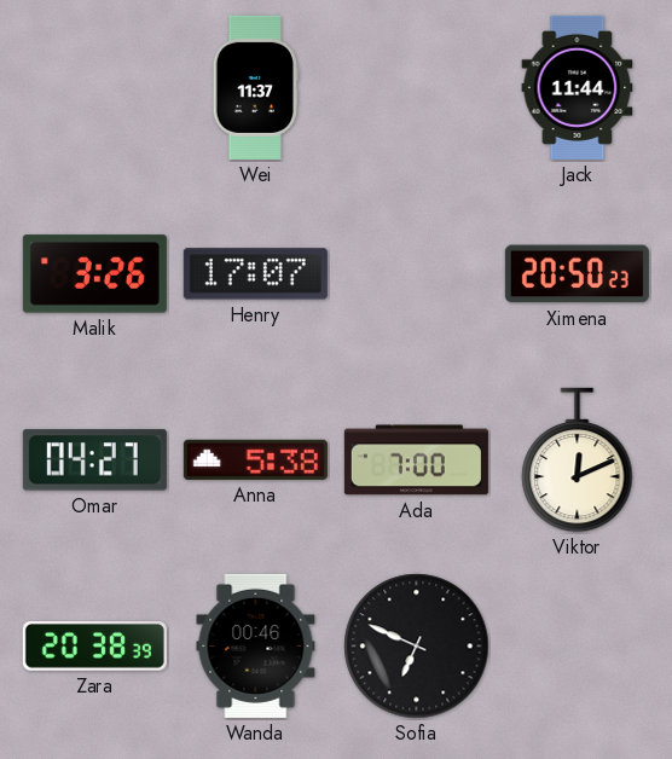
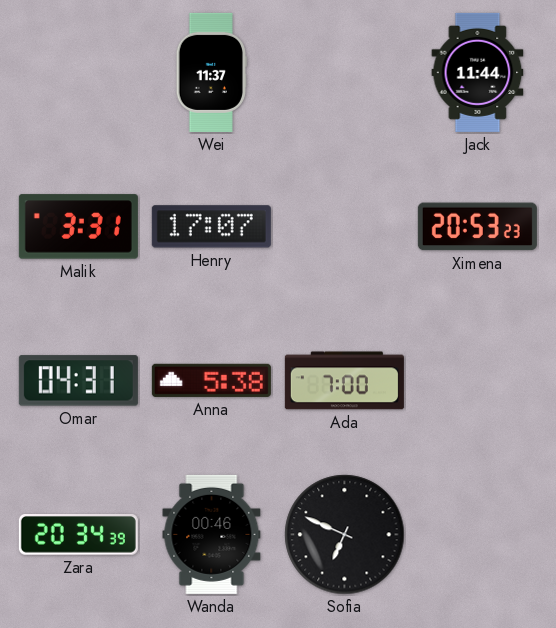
Malik: 3:26 -> 3:31
Ximena: 20:50 -> 20:53
Omar: 04:27 -> 04:31
Viktor: 12:11 -> none
Zara: 20:38 -> 20:34
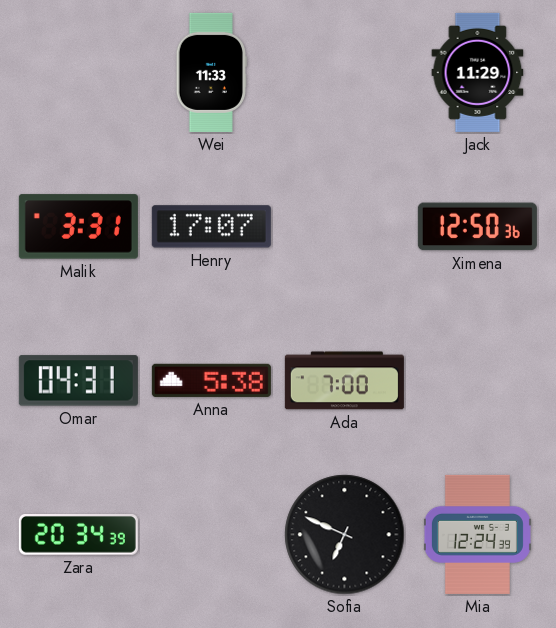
Wei: 11:37 -> 11:33
Jack: 11:44 -> 11:29
Ximena: 20:53 -> 12:50
Wanda: 00:46 -> none
Mia: none -> 12:24
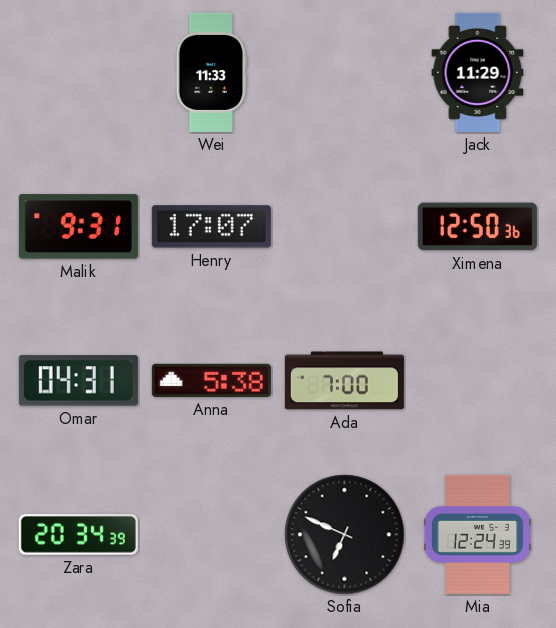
Malik: 3:31 -> 9:31
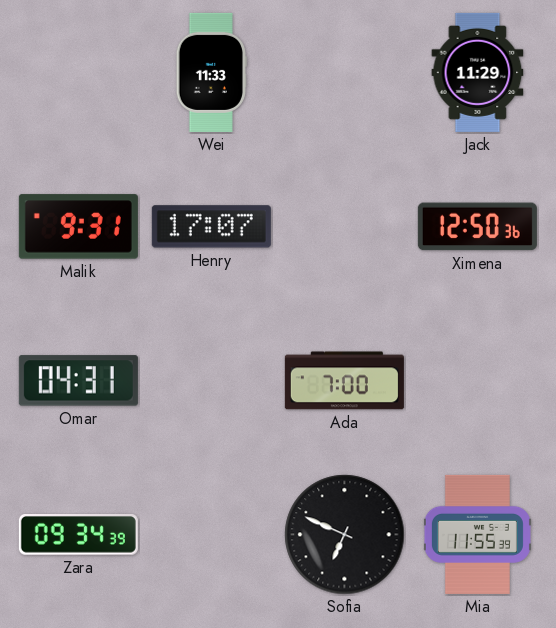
Anna: 5:38 -> none
Zara: 20:34 -> 09:34
Mia: 12:24 -> 11:55
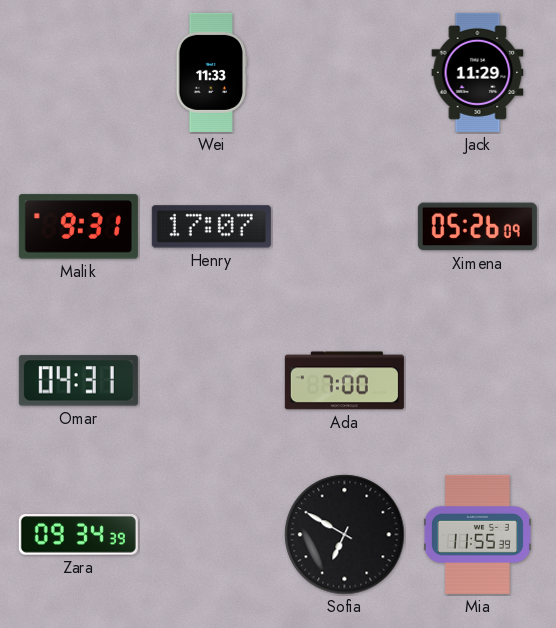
Ximena: 12:50 -> 05:26
Sofia: 6:49 -> 6:50
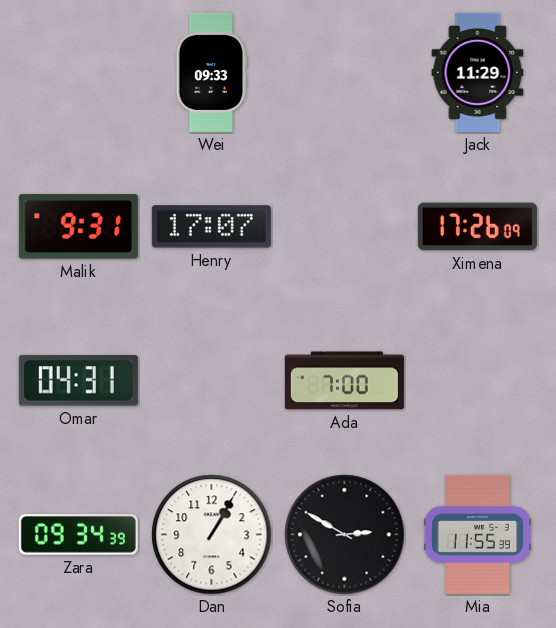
Wei: 11:33 -> 09:33
Ximena: 05:26 -> 17:26
Dan: none -> 1:05
Sofia: 6:50 -> 2:50
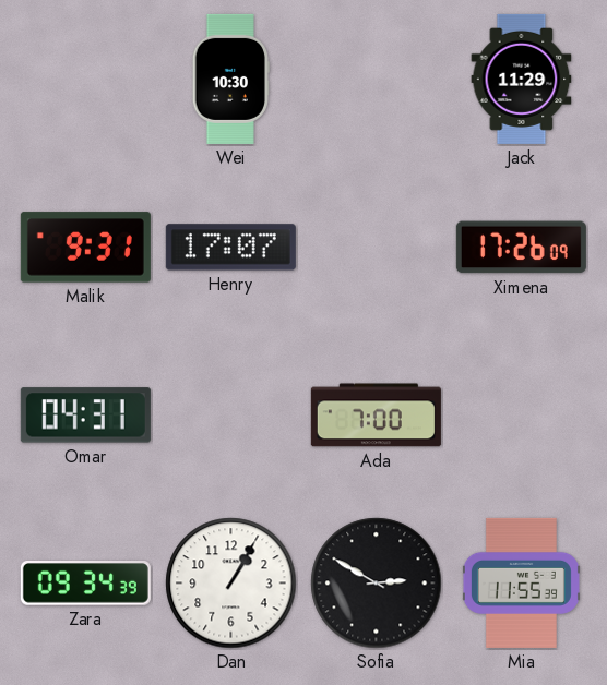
Wei: 09:33 -> 10:30
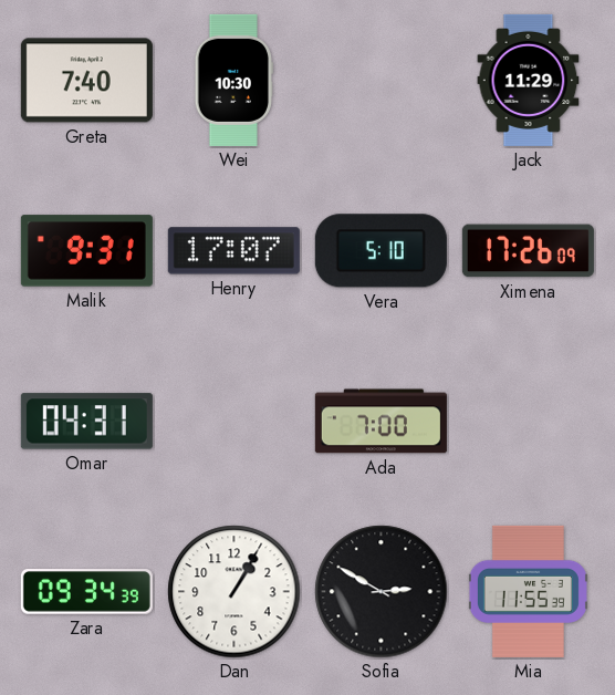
Greta: none -> 7:40
Vera: none -> 5:10
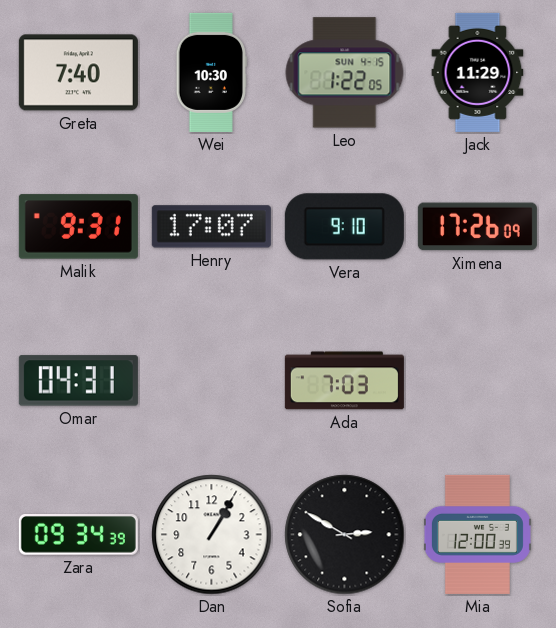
Leo: none -> 1:22
Vera: 5:10 -> 9:10
Ada: 7:00 -> 7:03
Mia: 11:55 -> 12:00
